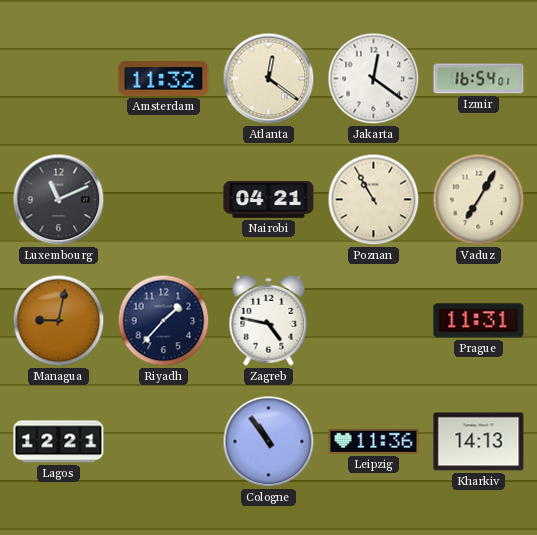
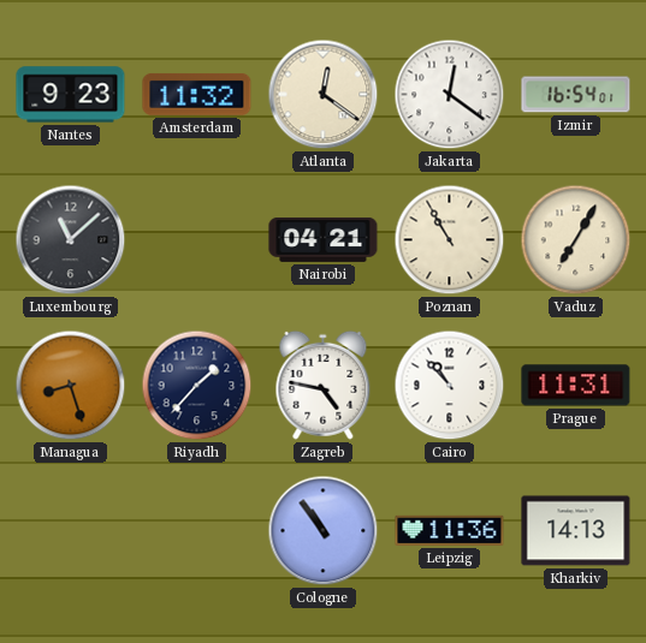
Nantes: none -> 9:23
Luxembourg: 11:11 -> 11:08
Managua: 9:02 -> 8:27
Cairo: none -> 10:53
Lagos: 12:21 -> none
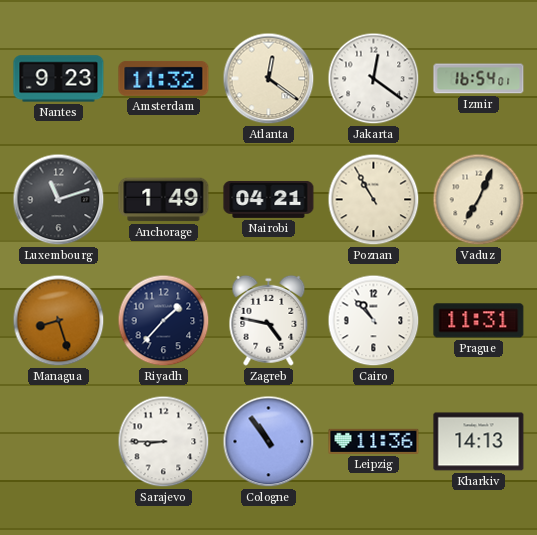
Luxembourg: 11:08 -> 11:12
Anchorage: none -> 1:49
Vaduz: 7:05 -> 7:04
Sarajevo: none -> 8:45
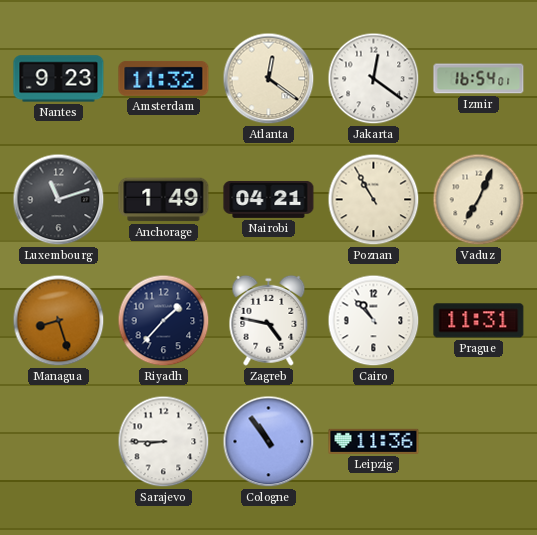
Kharkiv: 14:13 -> none
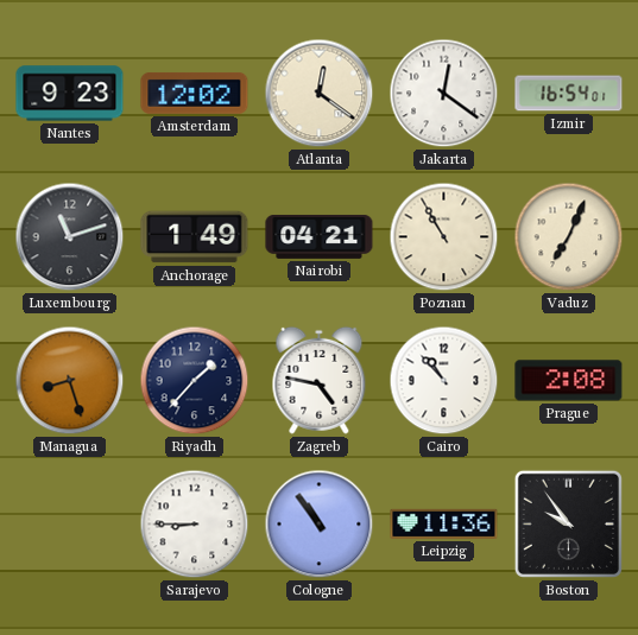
Amsterdam: 11:32 -> 12:02
Prague: 11:31 -> 2:08
Boston: none -> 9:54
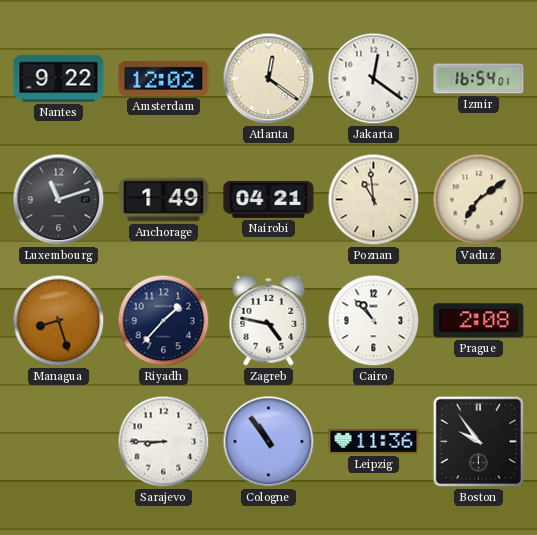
Nantes: 9:23 -> 9:22
Poznan: 10:55 -> 10:59
Vaduz: 7:04 -> 7:09
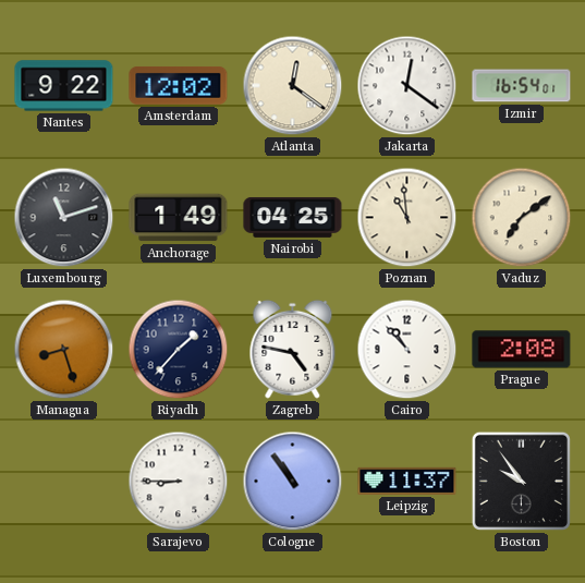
Nairobi: 04:21 -> 04:25
Leipzig: 11:36 -> 11:37
